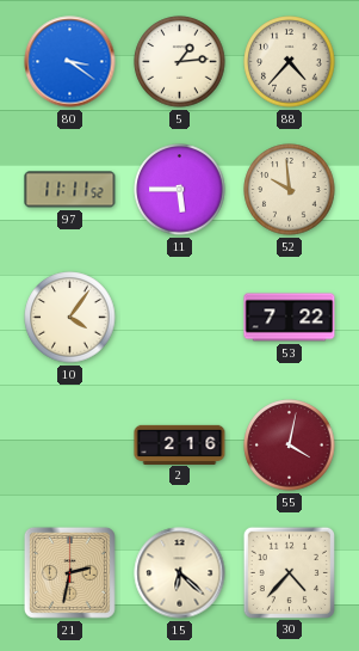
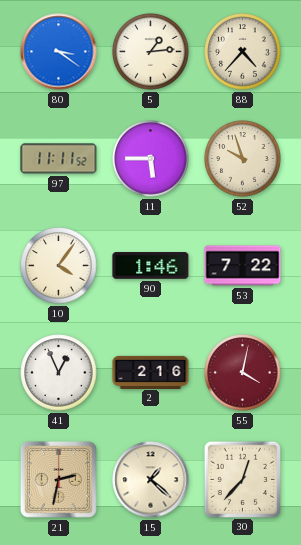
52: 9:59 -> 9:57
90: none -> 1:46
41: none -> 12:56
15: 6:22 -> 1:22
30: 4:37 -> 12:37
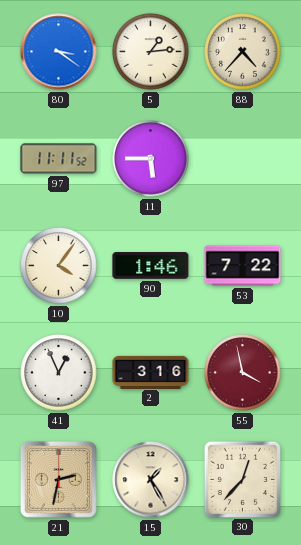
52: 9:57 -> none
2: 2:16 -> 3:16
55: 4:02 -> 3:58
15: 1:22 -> 1:25
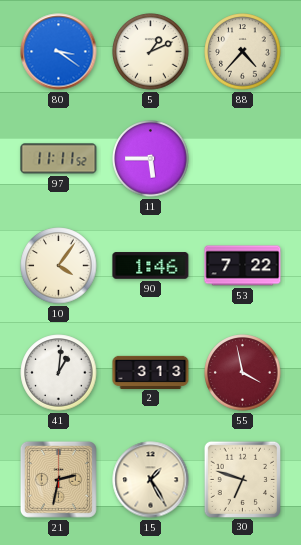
5: 1:14 -> 1:11
41: 12:56 -> 1:01
2: 3:16 -> 3:13
30: 12:37 -> 6:48
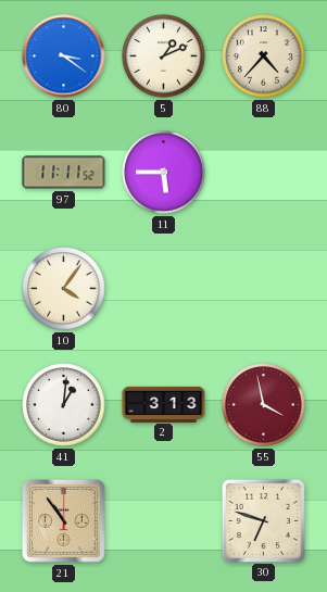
90: 1:46 -> none
53: 7:22 -> none
21: 2:32 -> 10:54
15: 1:25 -> none
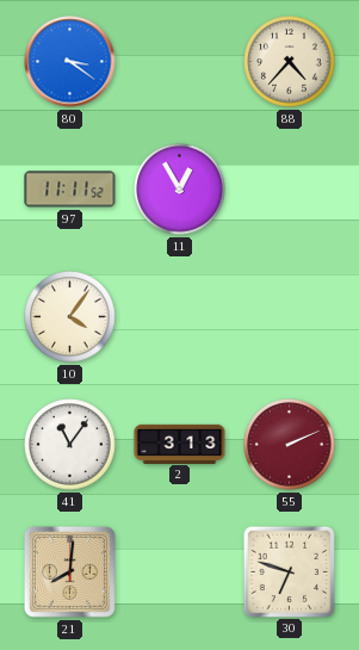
5: 1:11 -> none
11: 5:45 -> 12:55
41: 1:01 -> 11:06
55: 3:58 -> 2:11
21: 10:54 -> 8:01
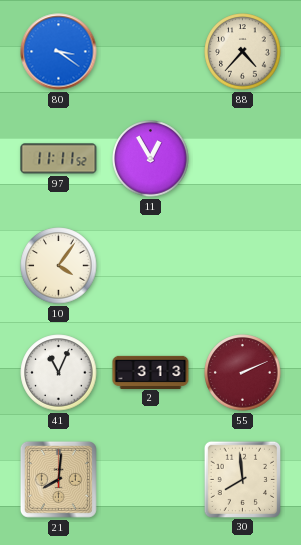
41: 11:06 -> 11:04
30: 6:48 -> 7:59
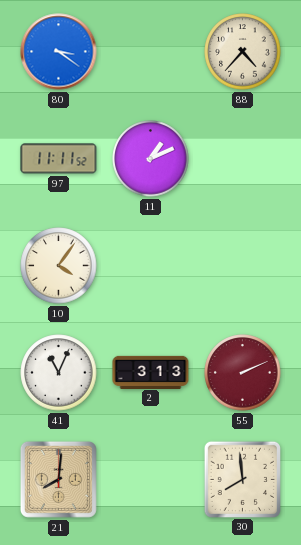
11: 12:55 -> 1:11
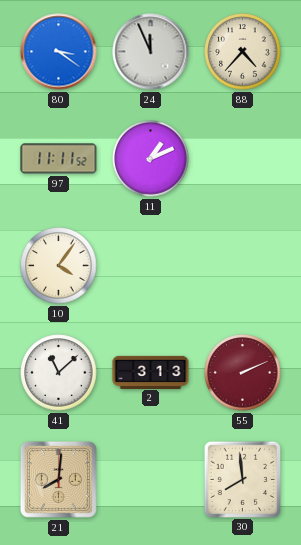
24: none -> 11:56
41: 11:04 -> 11:08
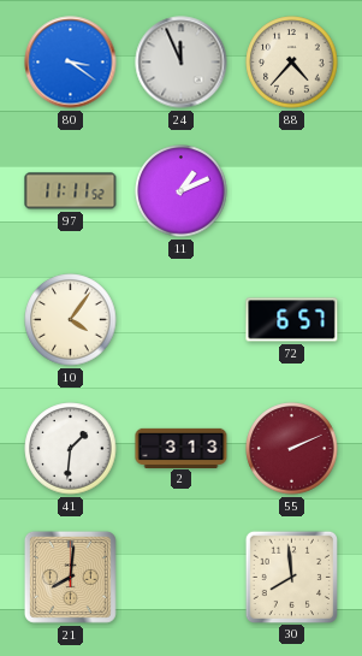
72: none -> 6:57
41: 11:08 -> 1:31
